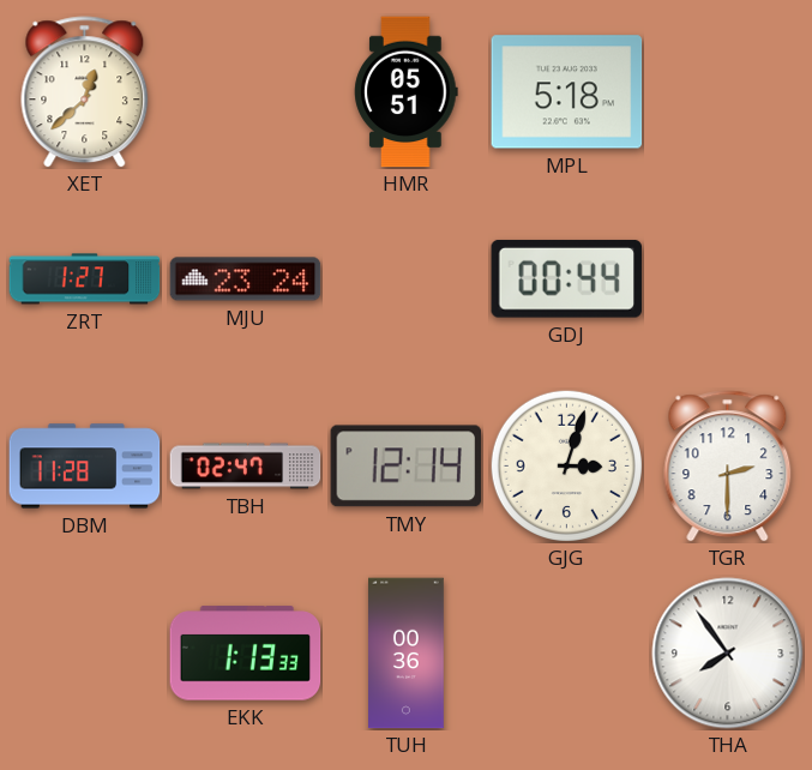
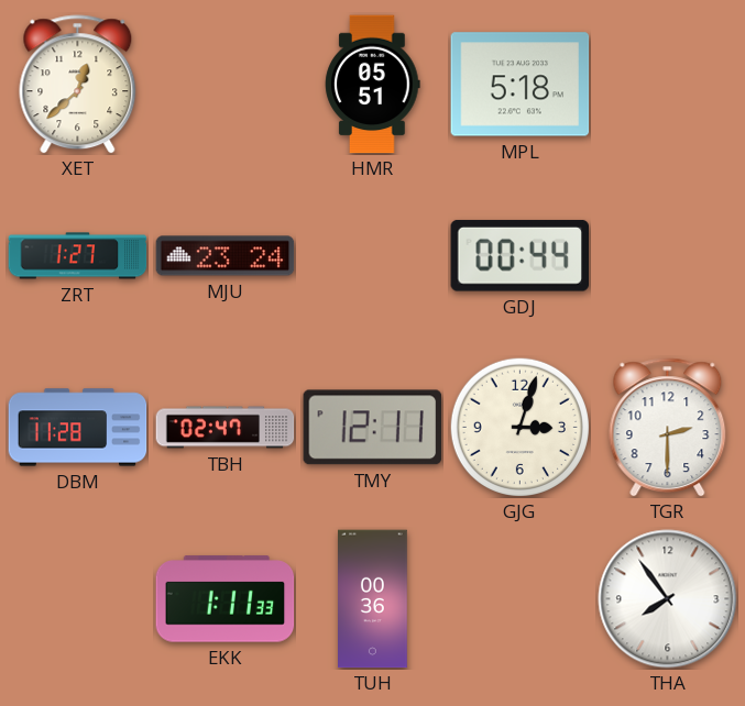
TMY: 12:14 -> 12:11
EKK: 1:13 -> 1:11
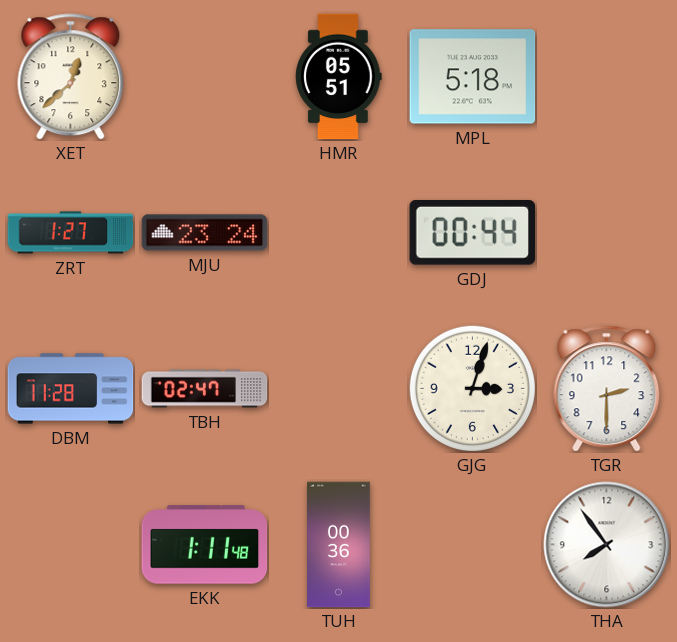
TMY: 12:11 -> none
EKK: 1:11:33 -> 1:11:48
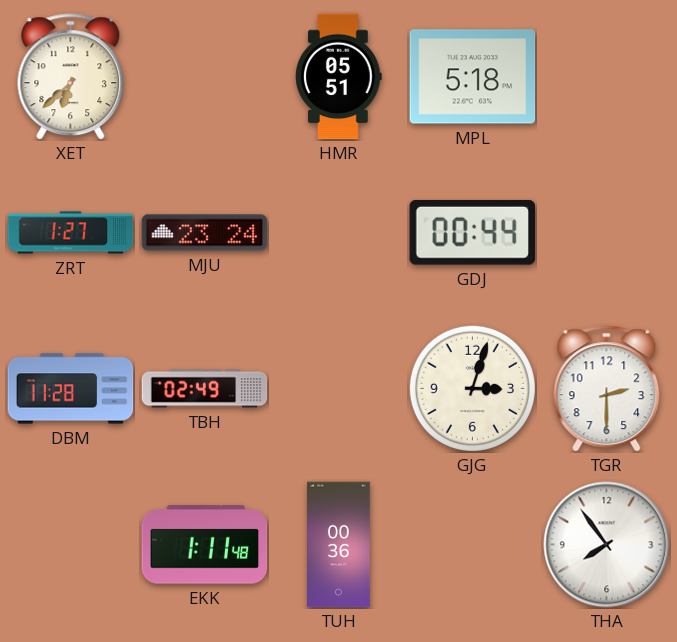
XET: 12:38 -> 6:38
TBH: 02:47 -> 02:49
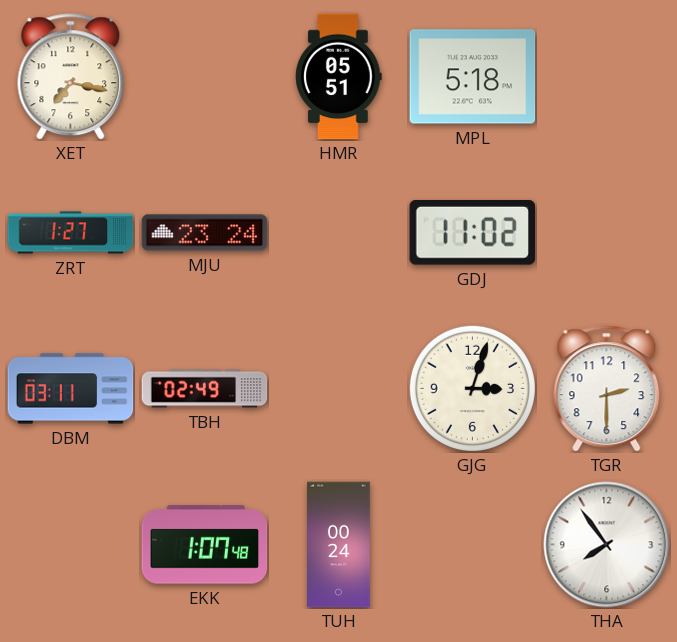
XET: 6:38 -> 7:17
GDJ: 00:44 -> 11:02
DBM: 11:28 -> 03:11
EKK: 1:11 -> 1:07
TUH: 00:36 -> 00:24
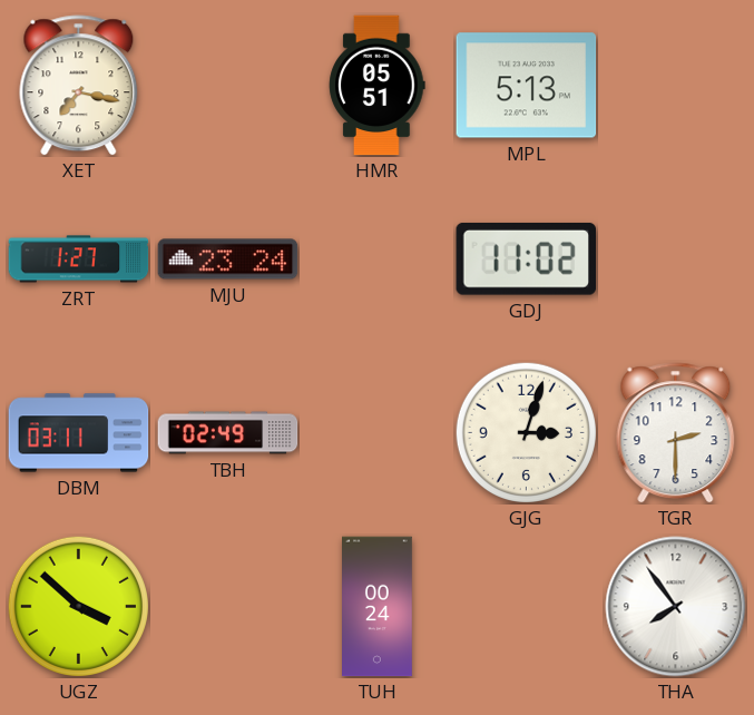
MPL: 5:18 -> 5:13
UGZ: none -> 3:52
EKK: 1:07 -> none
